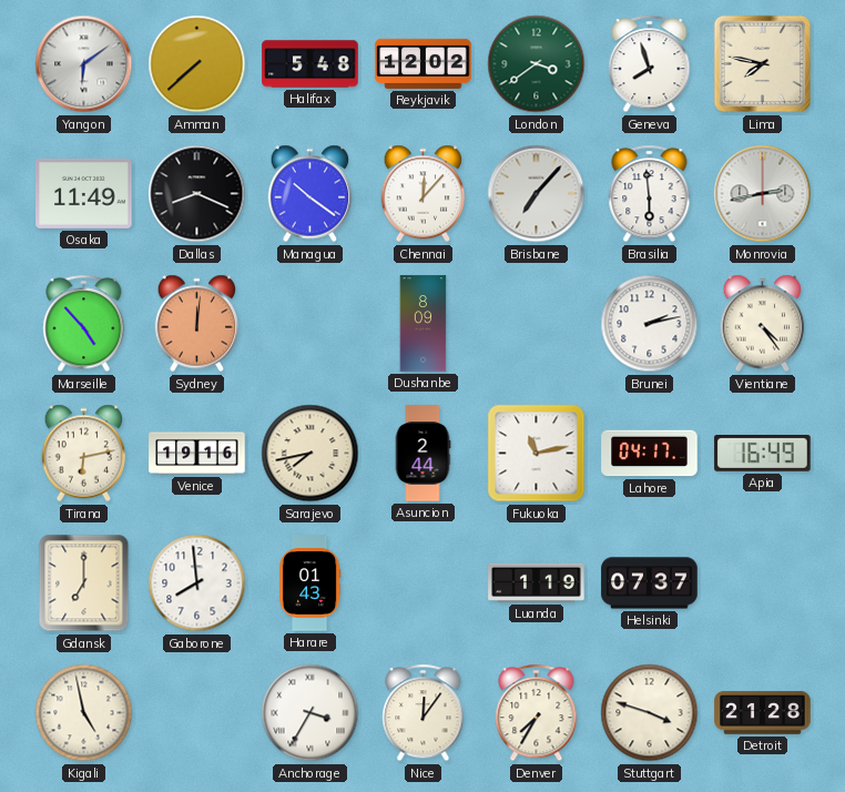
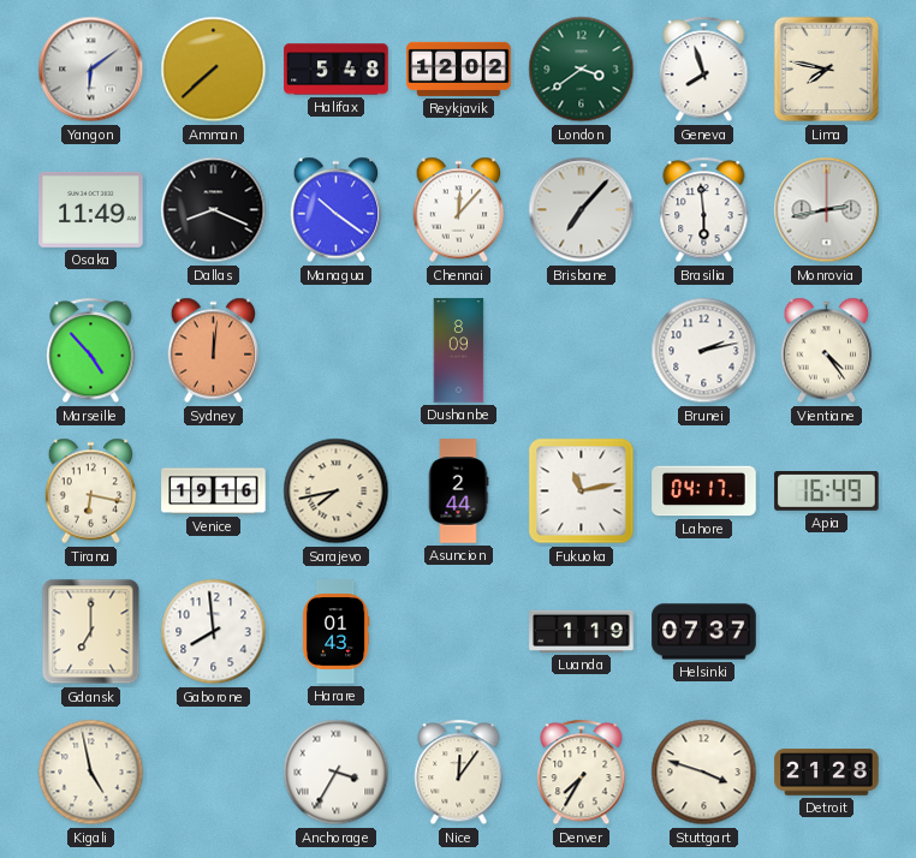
Tirana: 6:13 -> 6:17
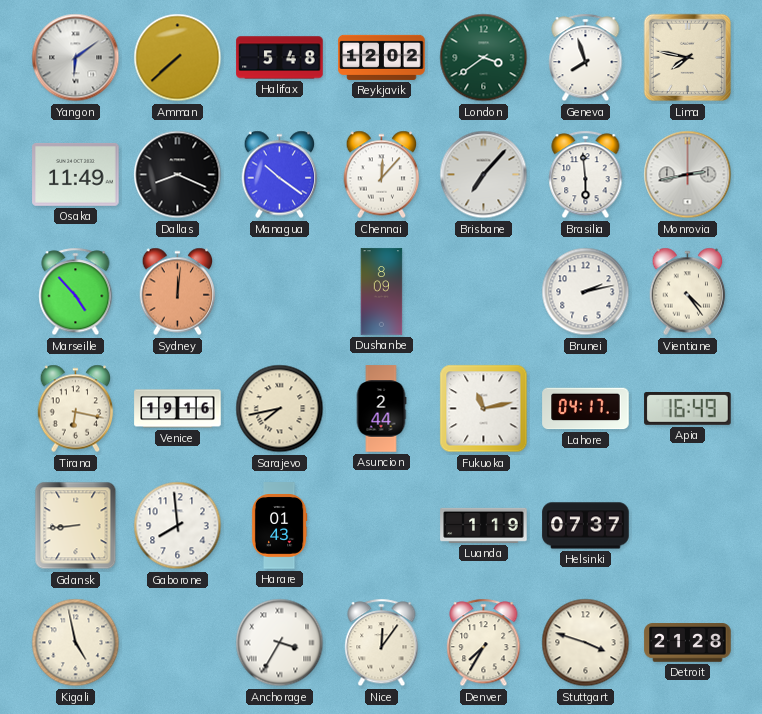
Gdansk: 7:00 -> 8:44
